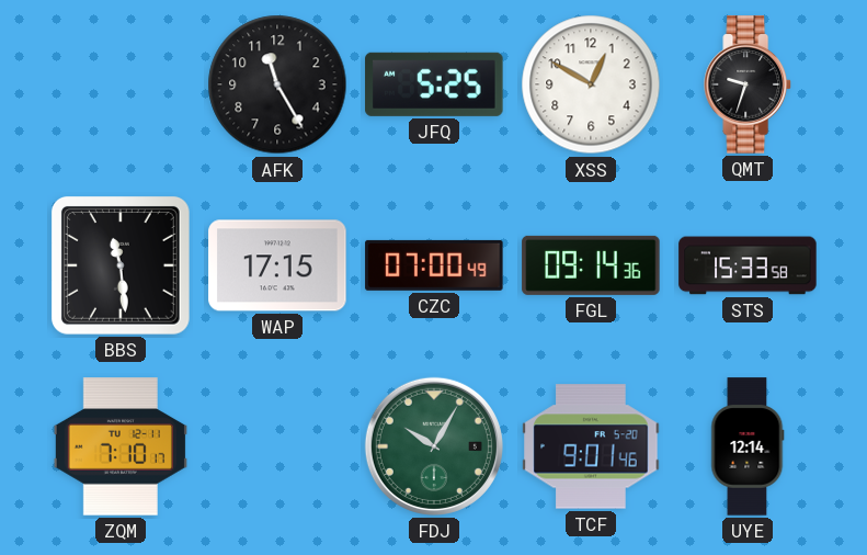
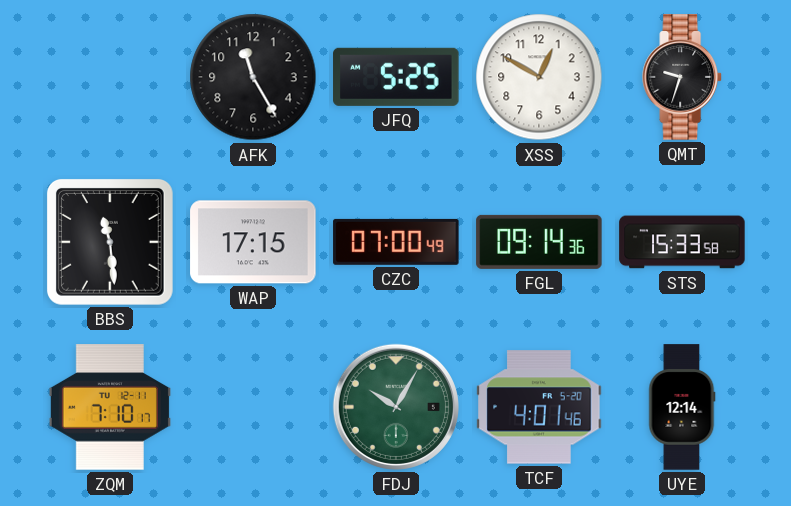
TCF: 9:01 -> 4:01
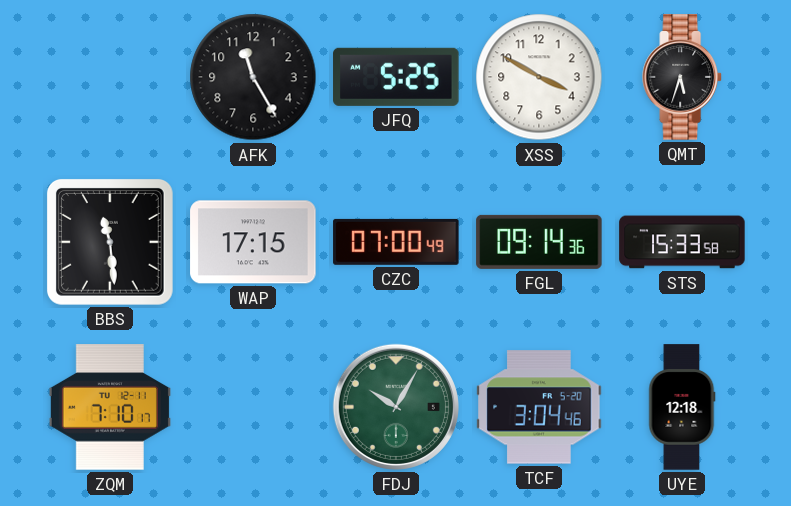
XSS: 12:50 -> 3:50
QMT: 9:33 -> 5:33
TCF: 4:01 -> 3:04
UYE: 12:14 -> 12:18
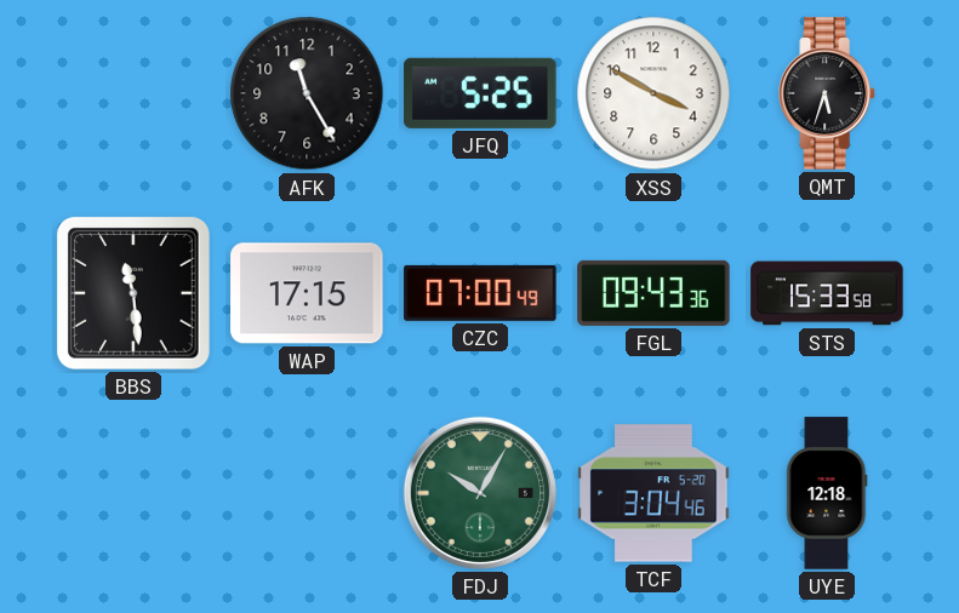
FGL: 09:14 -> 09:43
ZQM: 7:10 -> none
